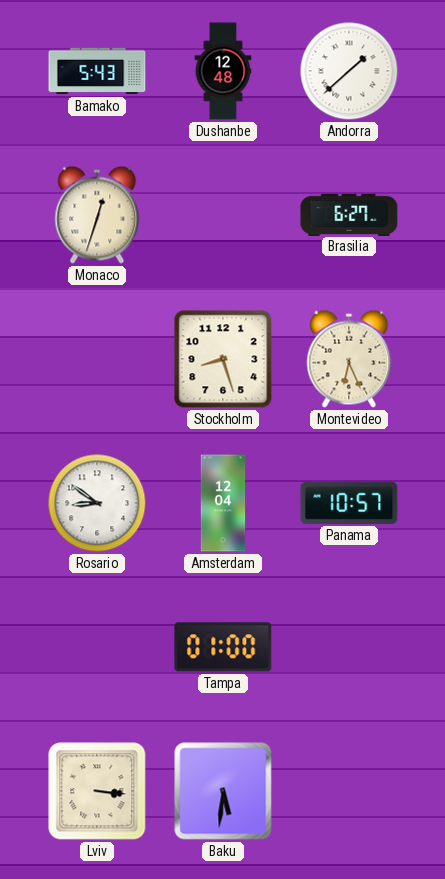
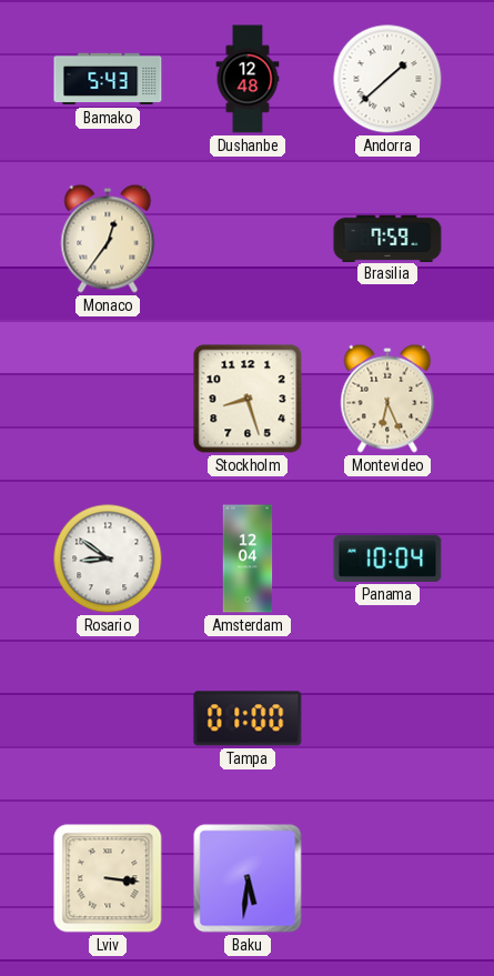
Monaco: 12:33 -> 12:36
Brasilia: 6:27 -> 7:59
Panama: 10:57 -> 10:04
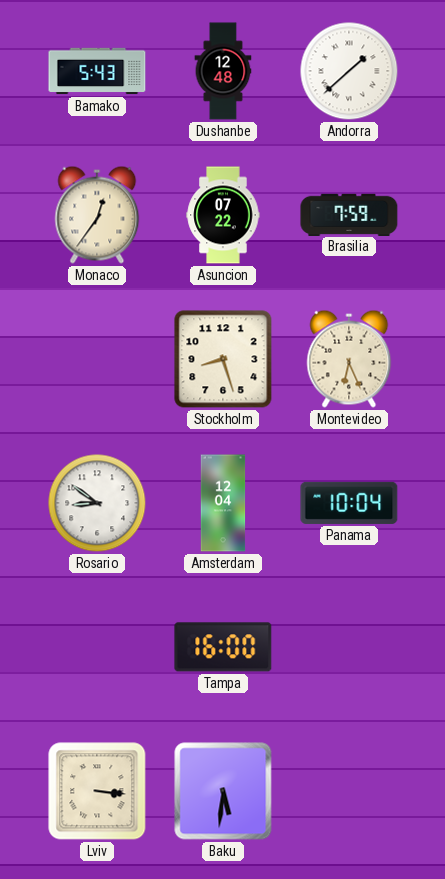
Asuncion: none -> 07:22
Tampa: 01:00 -> 16:00
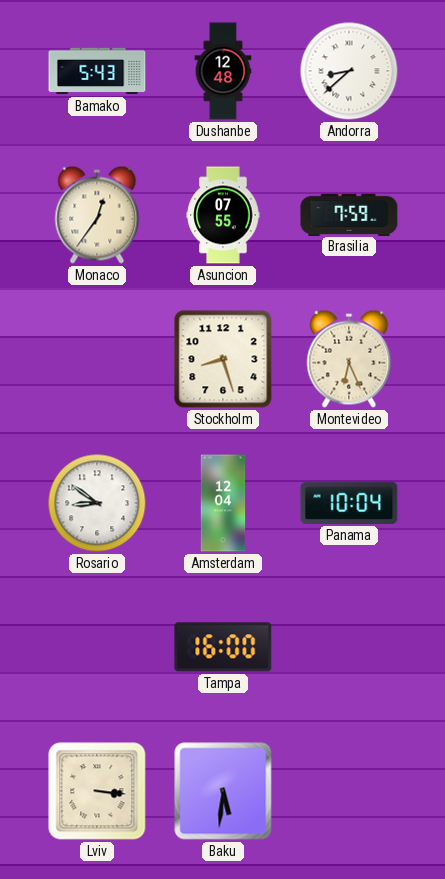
Andorra: 1:38 -> 8:38
Asuncion: 07:22 -> 07:55
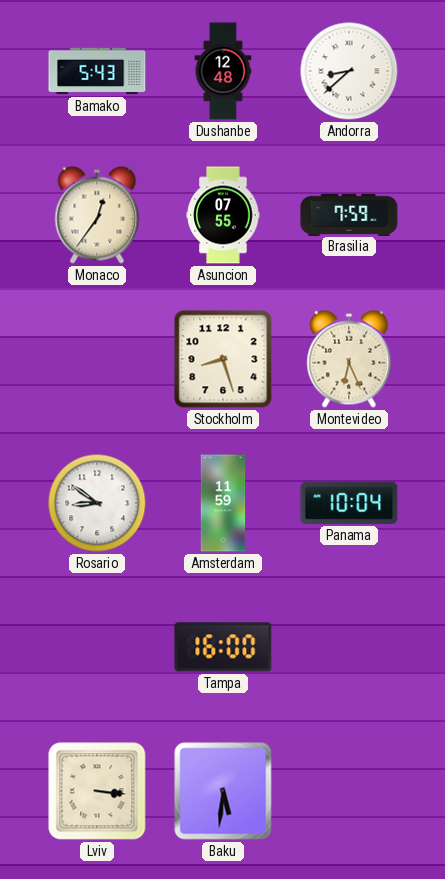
Amsterdam: 12:04 -> 11:59
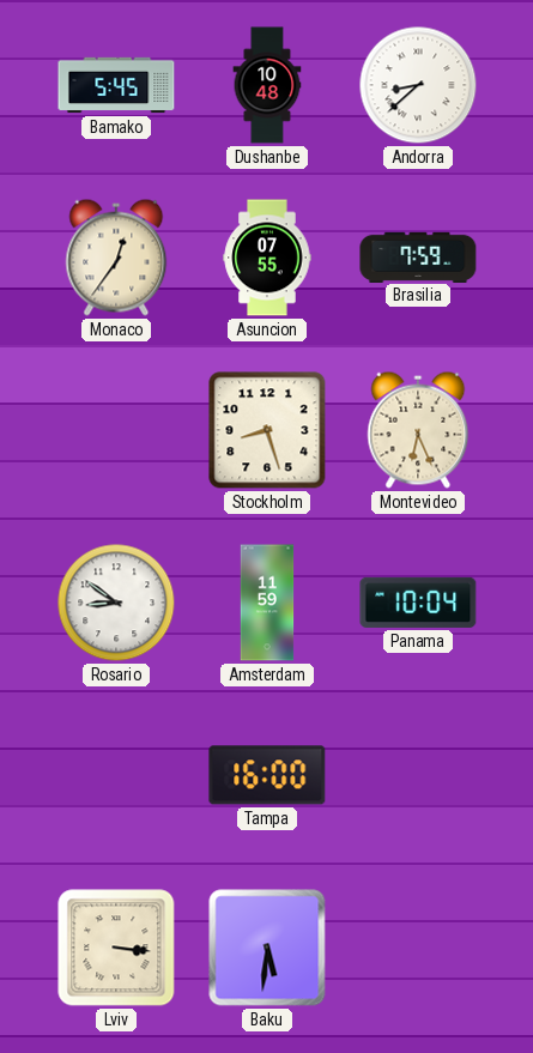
Bamako: 5:43 -> 5:45
Dushanbe: 12:48 -> 10:48
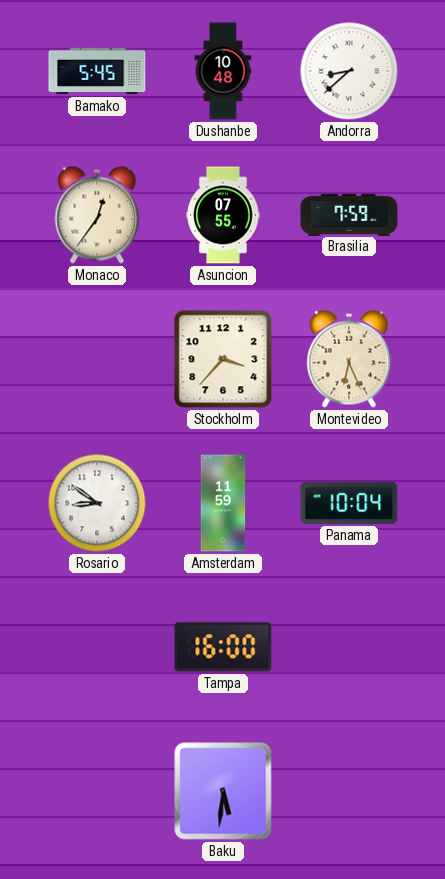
Stockholm: 8:27 -> 3:37
Lviv: 3:16 -> none
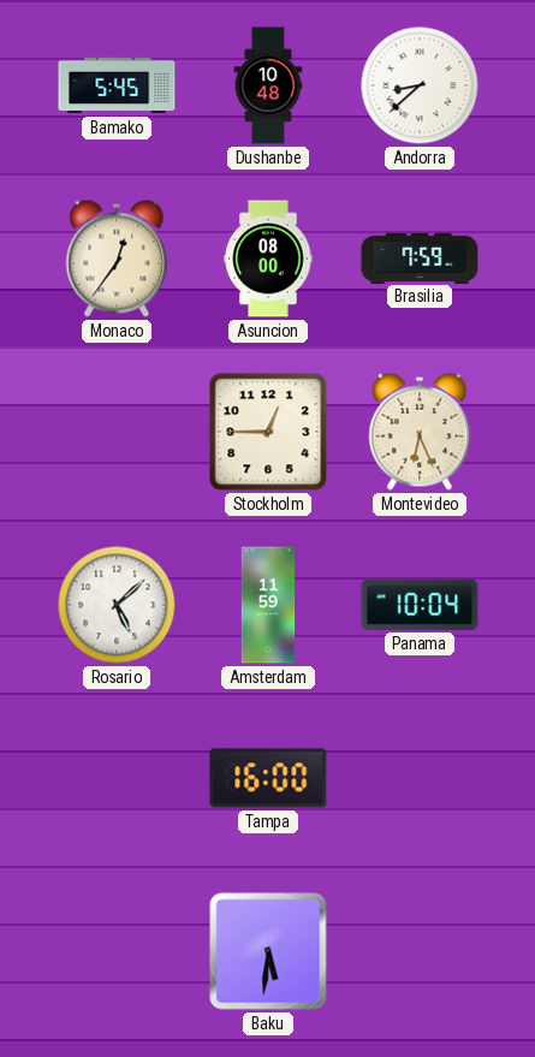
Asuncion: 07:55 -> 08:00
Stockholm: 3:37 -> 12:45
Rosario: 8:51 -> 5:08
